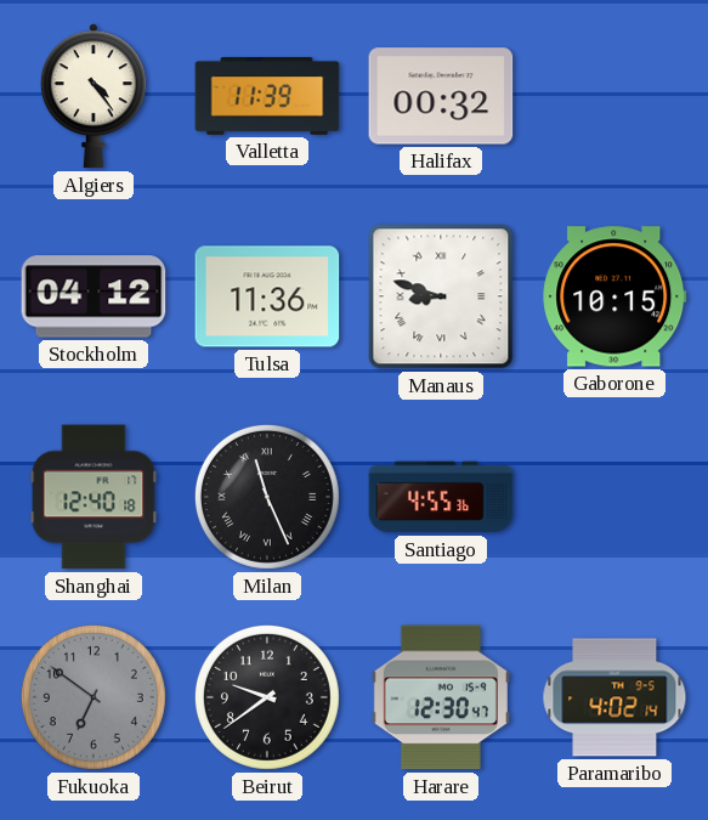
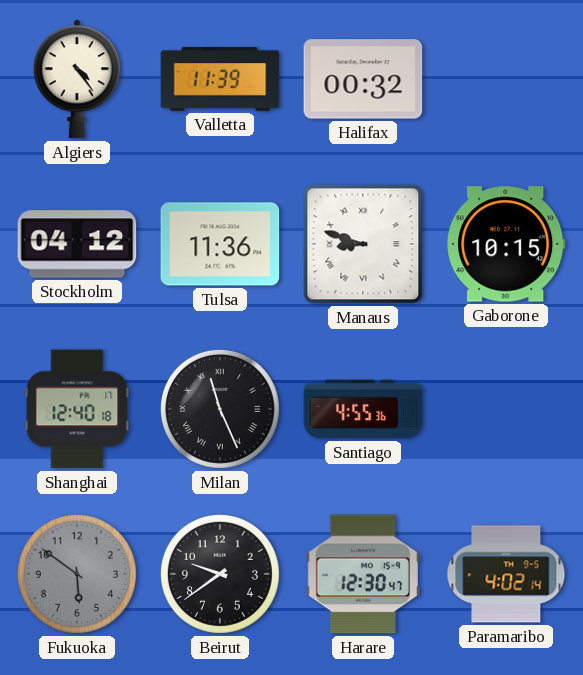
Fukuoka: 6:51 -> 5:51
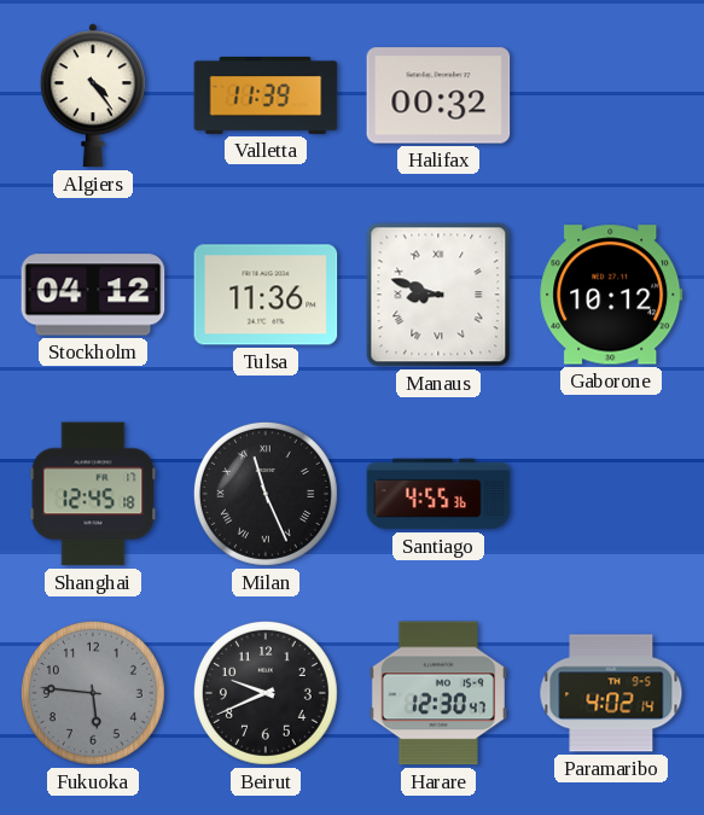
Gaborone: 10:15 -> 10:12
Shanghai: 12:40 -> 12:45
Fukuoka: 5:51 -> 5:46
Beirut: 9:39 -> 9:41
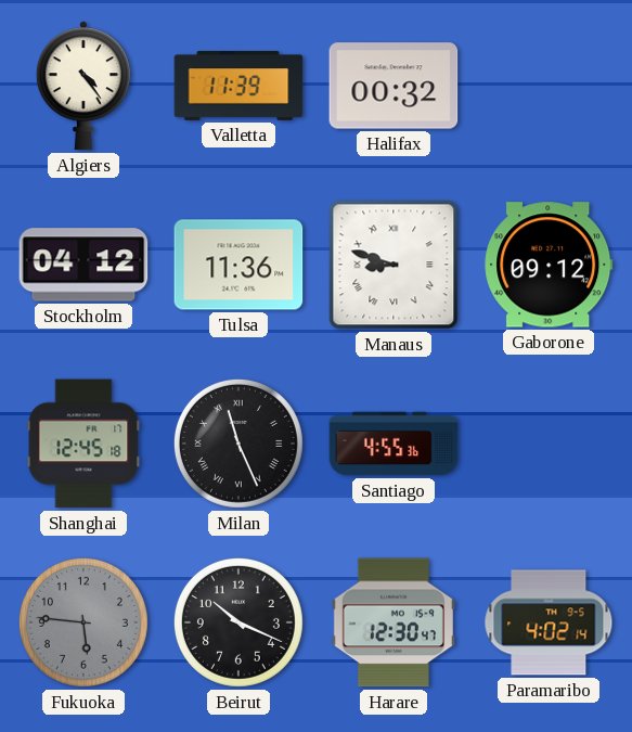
Gaborone: 10:12 -> 09:12
Beirut: 9:41 -> 10:19
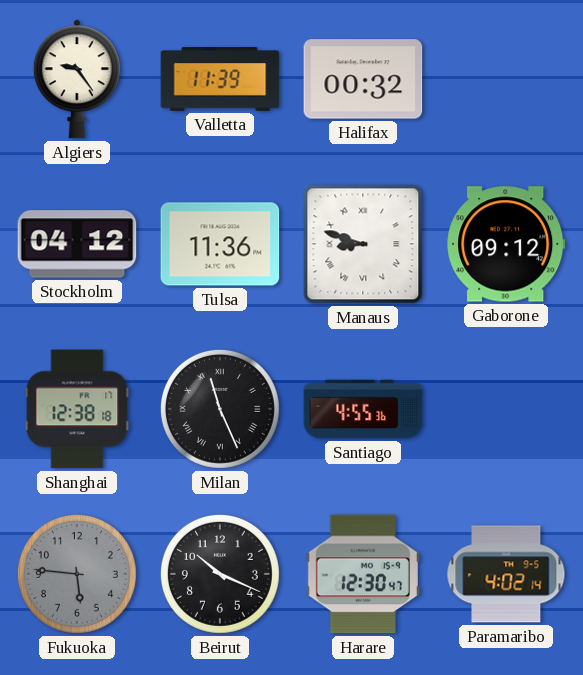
Algiers: 4:24 -> 9:24
Shanghai: 12:45 -> 12:38
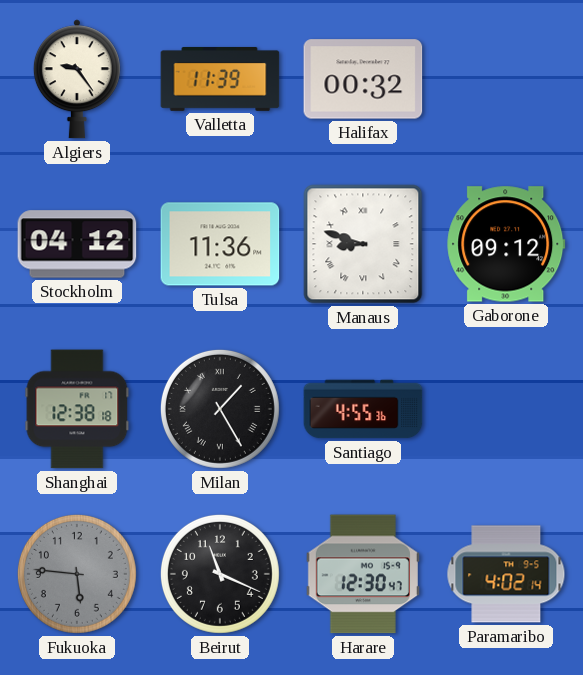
Milan: 11:26 -> 1:25
Beirut: 10:19 -> 11:19
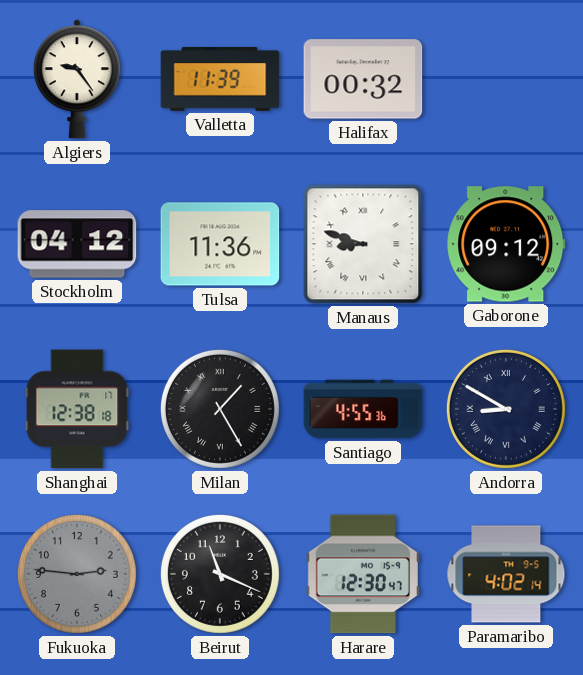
Andorra: none -> 8:50
Fukuoka: 5:46 -> 2:46
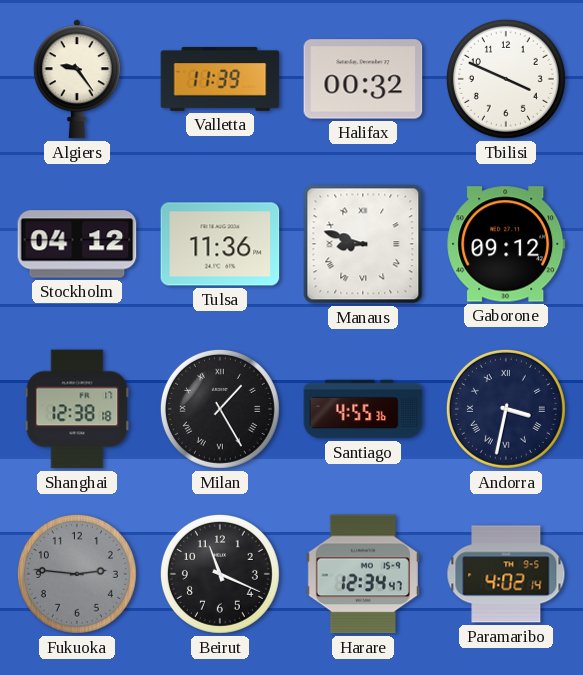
Tbilisi: none -> 3:49
Andorra: 8:50 -> 3:32
Harare: 12:30 -> 12:34
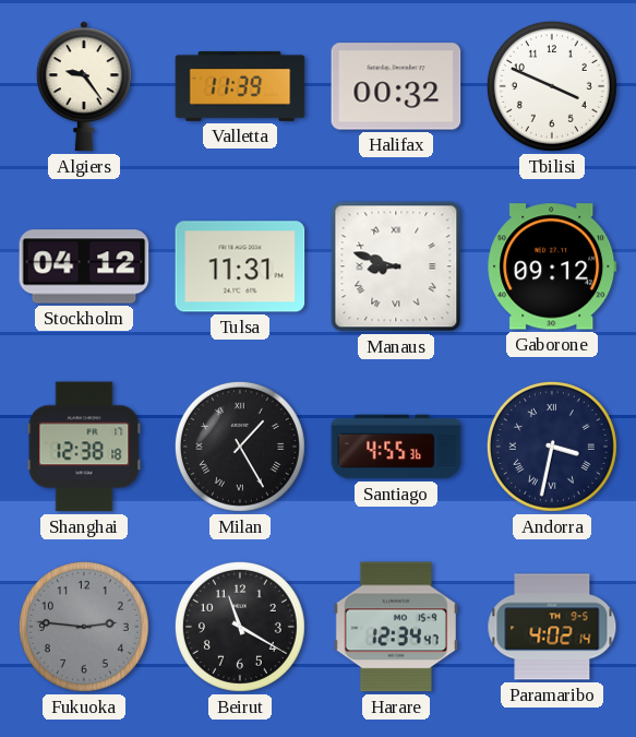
Tulsa: 11:36 -> 11:31
Beirut: 11:19 -> 11:20
